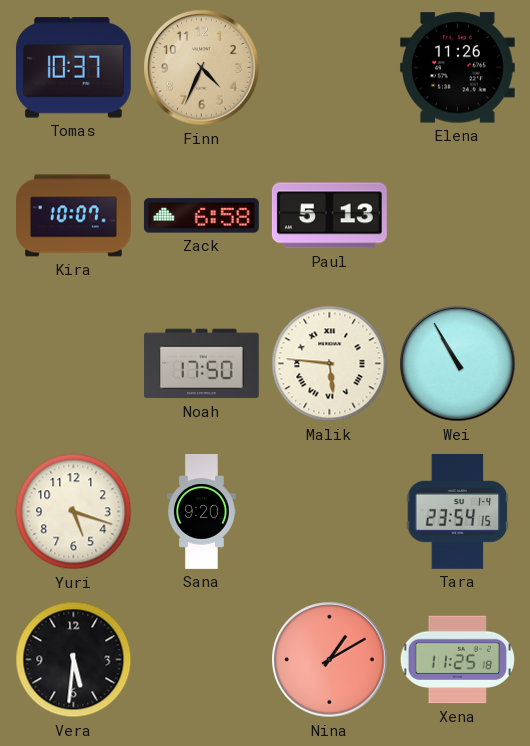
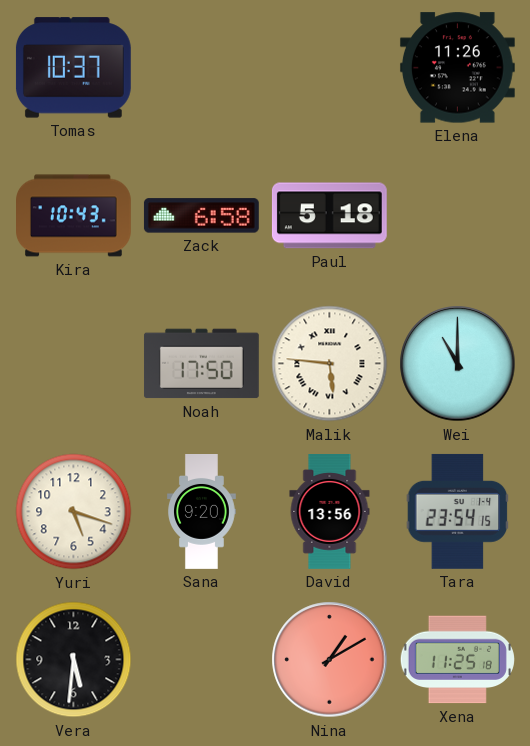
Finn: 4:34 -> none
Kira: 10:07 -> 10:43
Paul: 5:13 -> 5:18
Wei: 10:55 -> 11:00
David: none -> 13:56
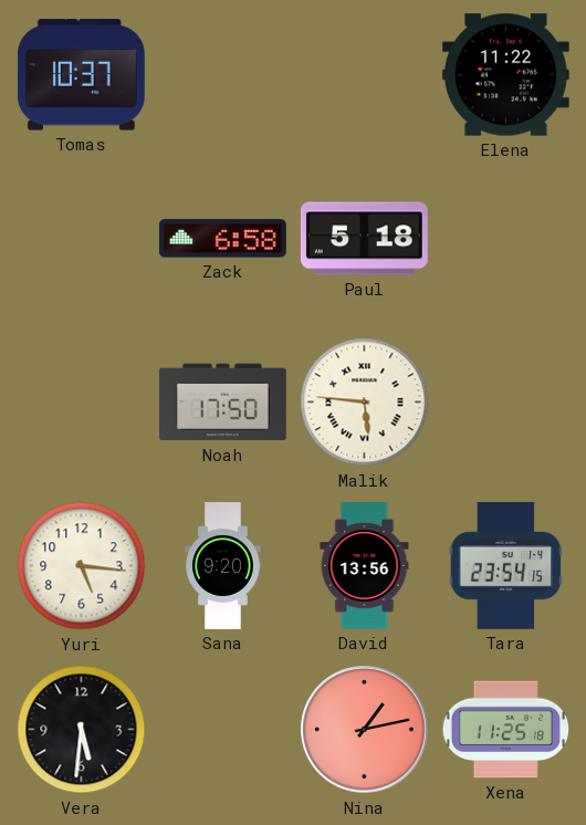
Elena: 11:26 -> 11:22
Kira: 10:43 -> none
Wei: 11:00 -> none
Yuri: 5:18 -> 5:16
Nina: 1:10 -> 1:13
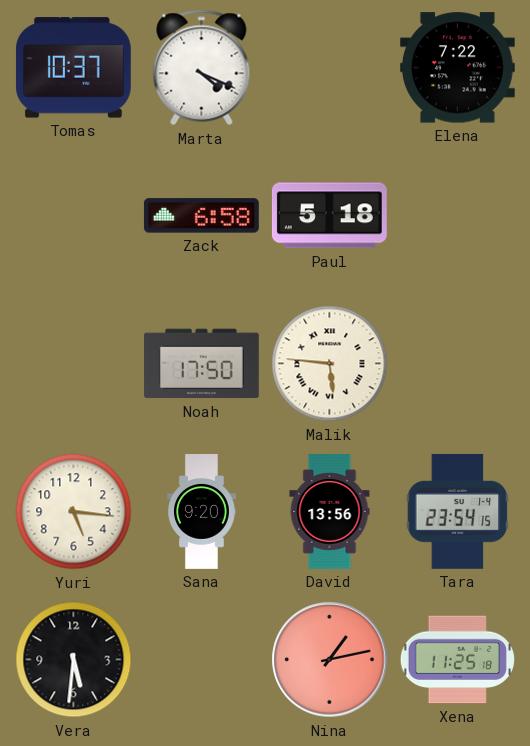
Marta: none -> 4:19
Elena: 11:22 -> 7:22
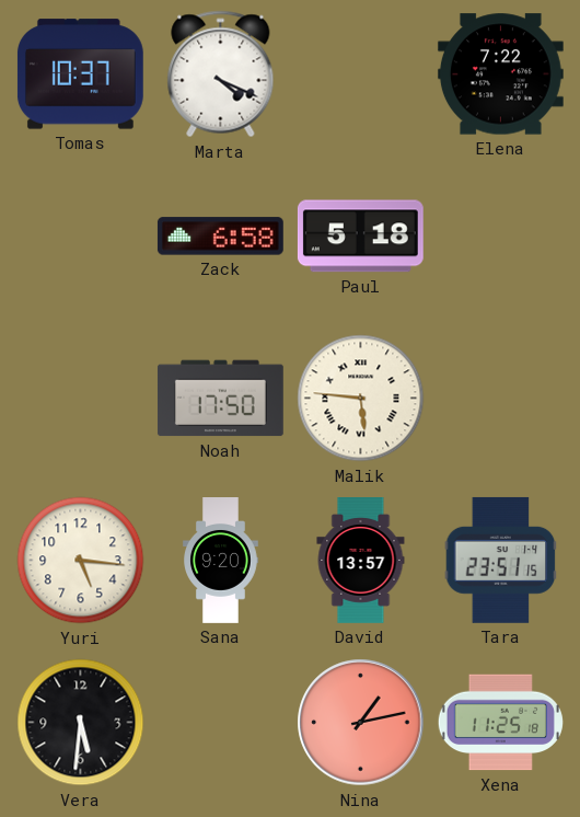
David: 13:56 -> 13:57
Tara: 23:54 -> 23:51
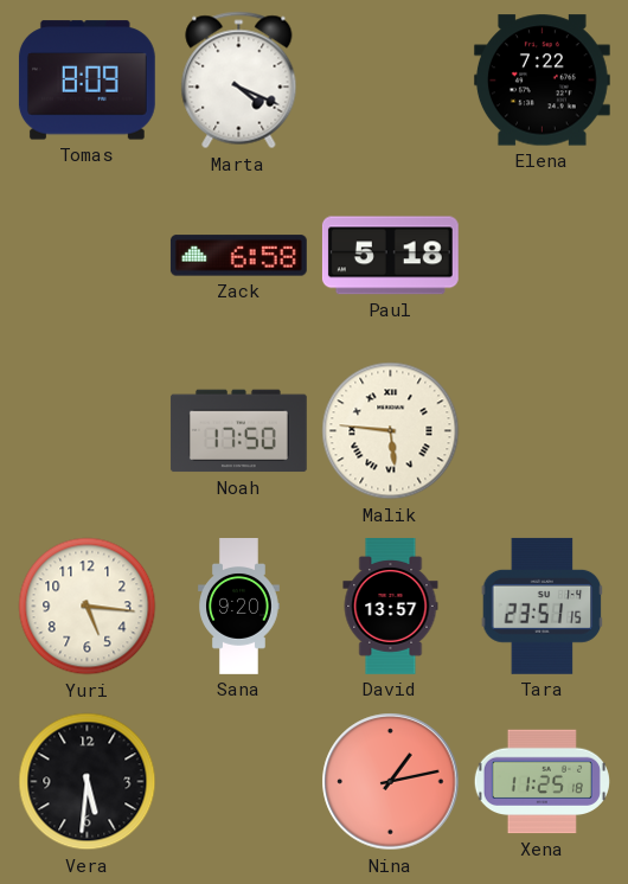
Tomas: 10:37 -> 8:09
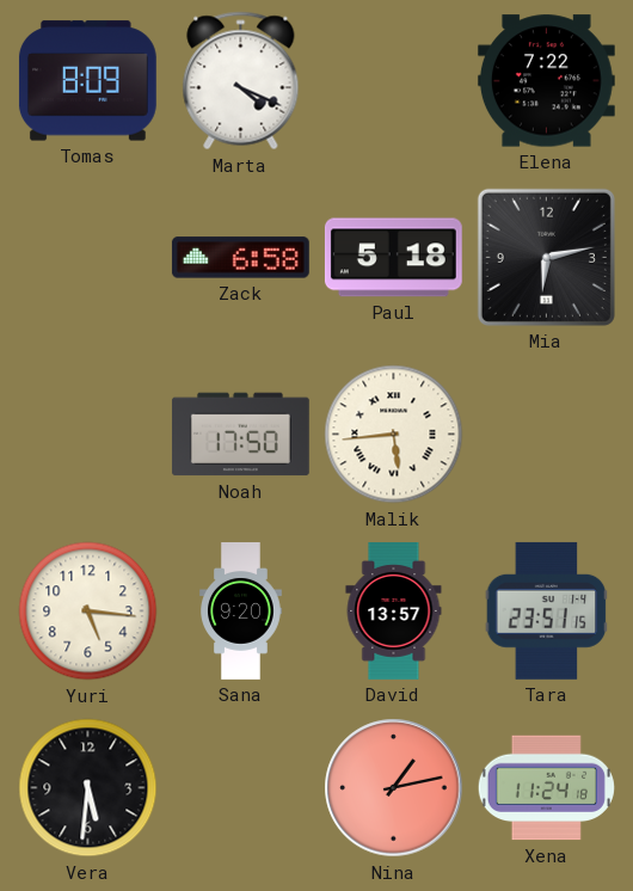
Mia: none -> 6:13
Malik: 5:46 -> 5:44
Xena: 11:25 -> 11:24
